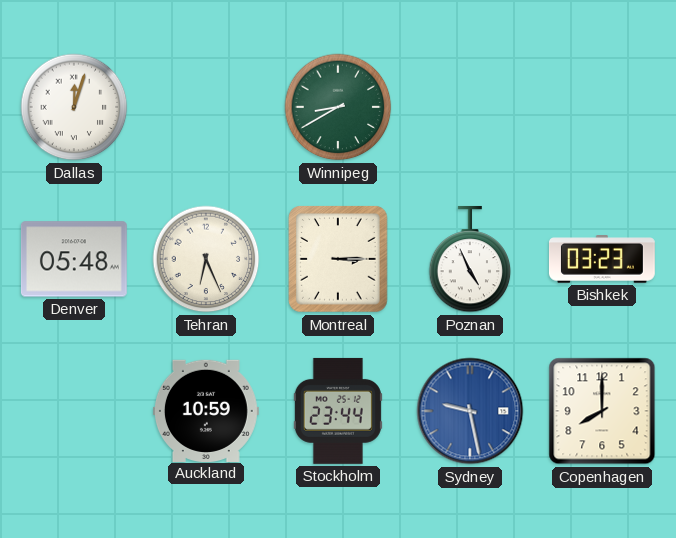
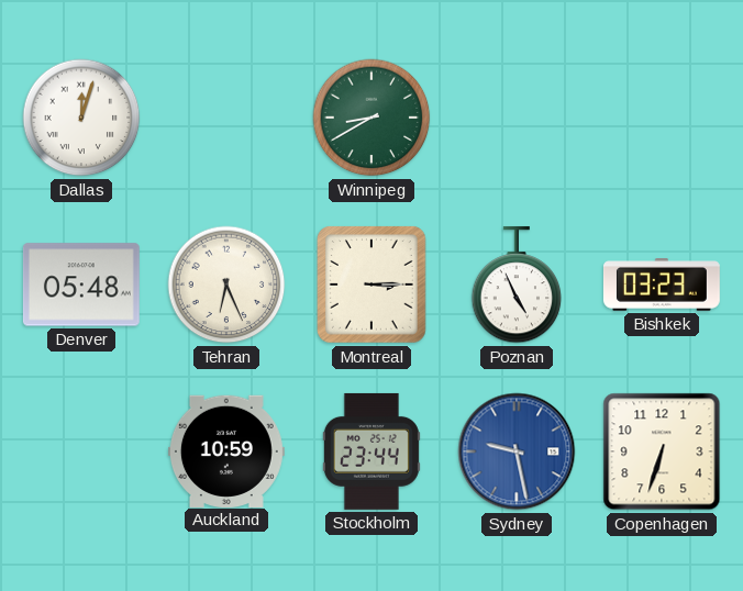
Copenhagen: 8:00 -> 6:33
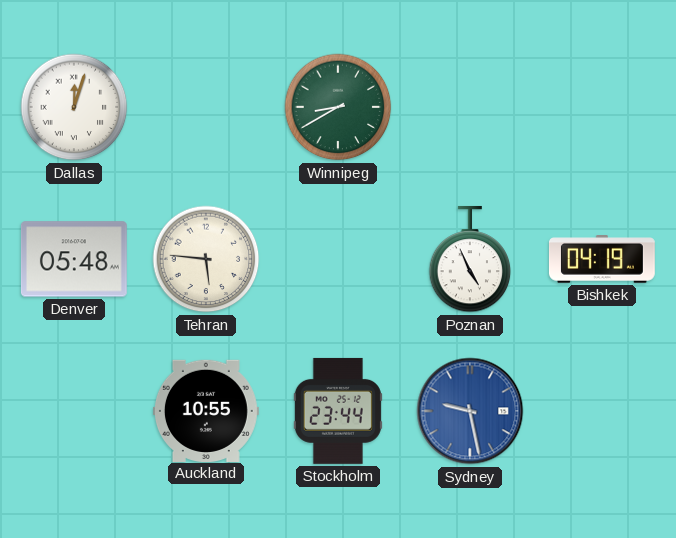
Tehran: 6:26 -> 5:46
Montreal: 3:15 -> none
Bishkek: 03:23 -> 04:19
Auckland: 10:59 -> 10:55
Copenhagen: 6:33 -> none
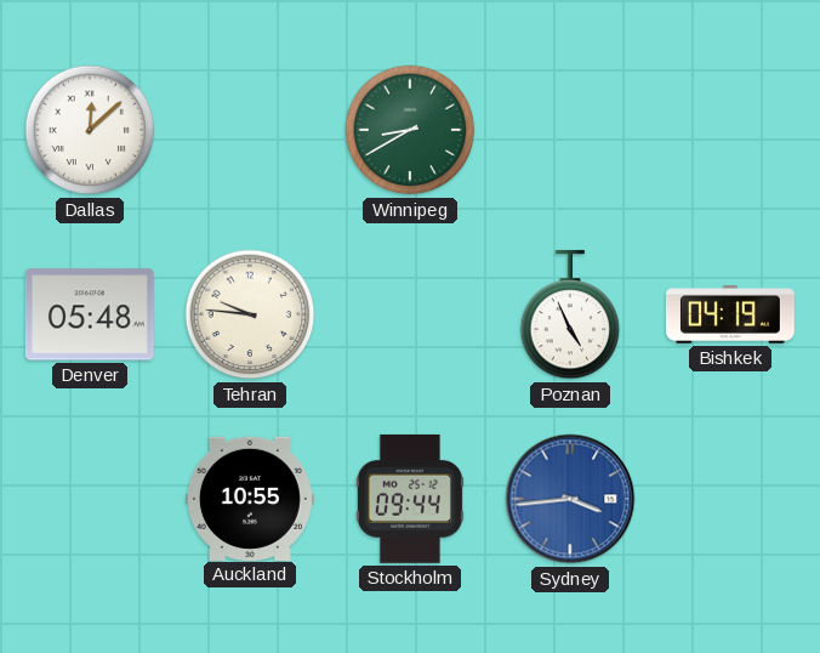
Dallas: 12:03 -> 12:08
Tehran: 5:46 -> 9:46
Stockholm: 23:44 -> 09:44
Sydney: 9:28 -> 3:44
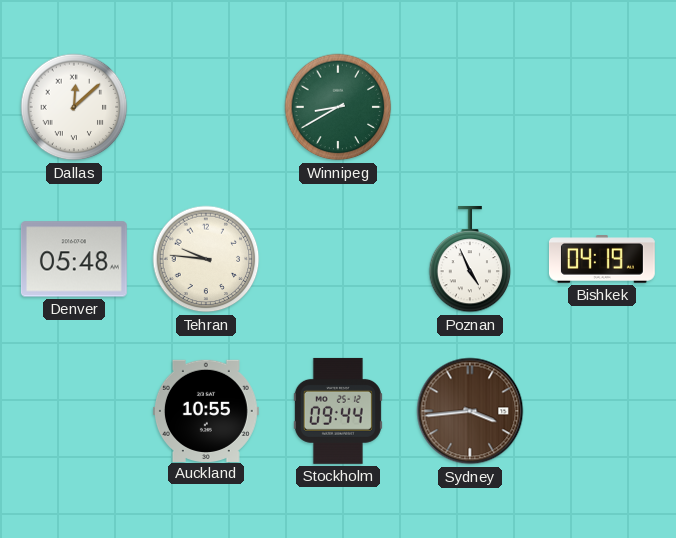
Sydney dial: blue -> brown
